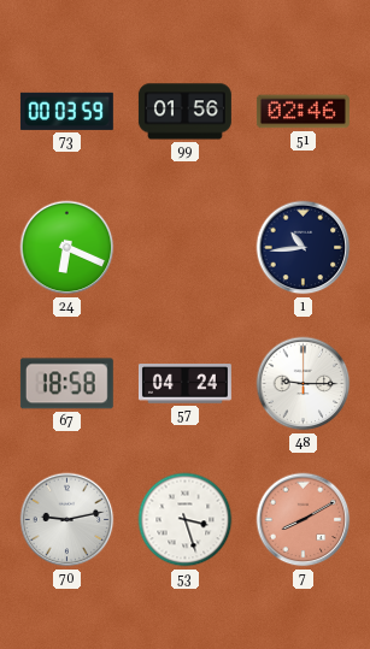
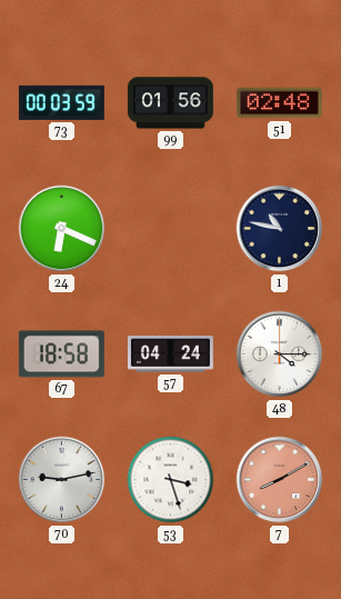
51: 02:46 -> 02:48
1: 10:44 -> 10:47
48: 9:15 -> 4:15
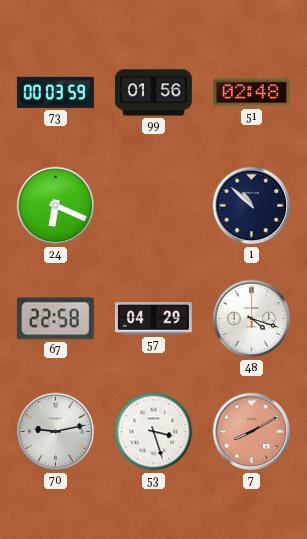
1: 10:47 -> 10:52
67: 18:58 -> 22:58
57: 04:24 -> 04:29
48: 4:15 -> 4:18
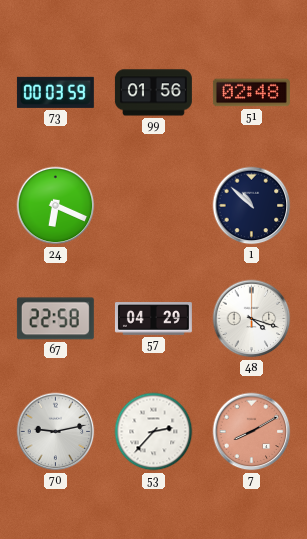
53: 3:27 -> 2:37
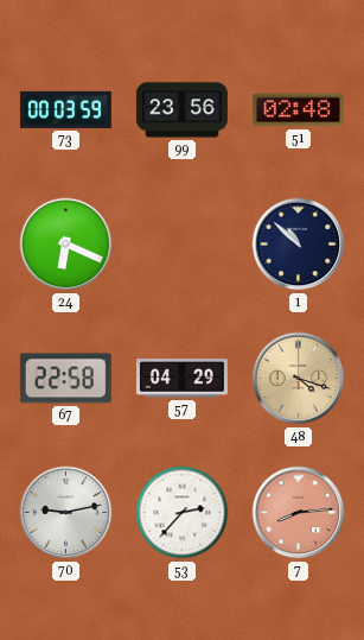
99: 01:56 -> 23:56
48 dial: white -> champagne
7: 8:10 -> 8:14
